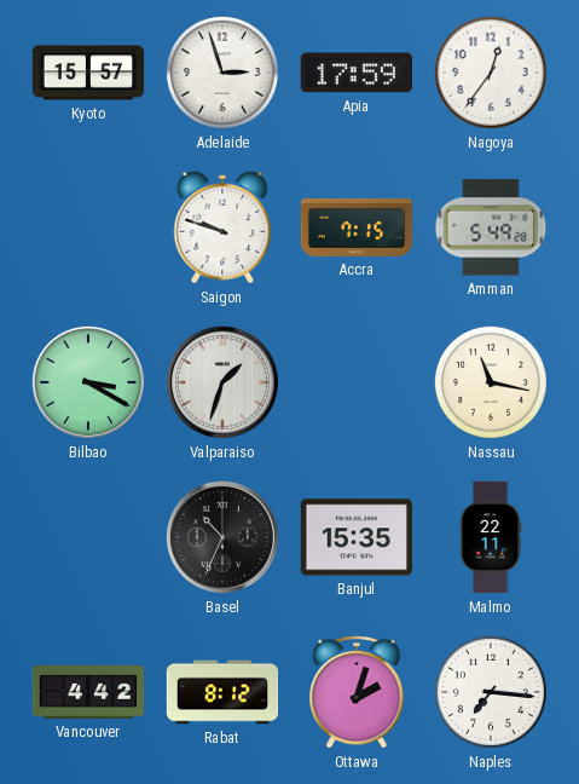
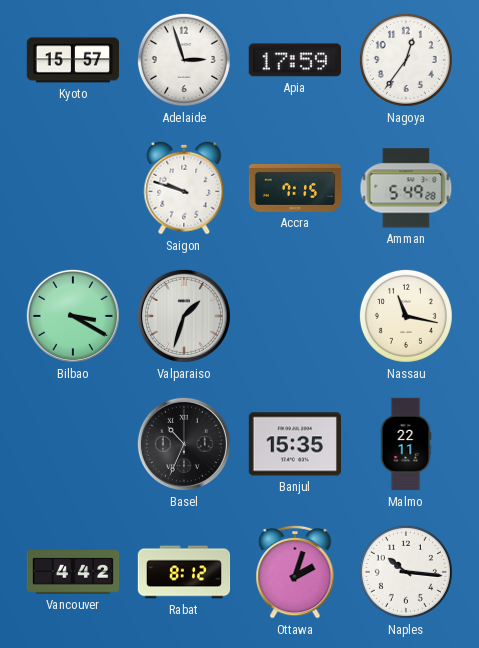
Naples: 7:16 -> 10:16
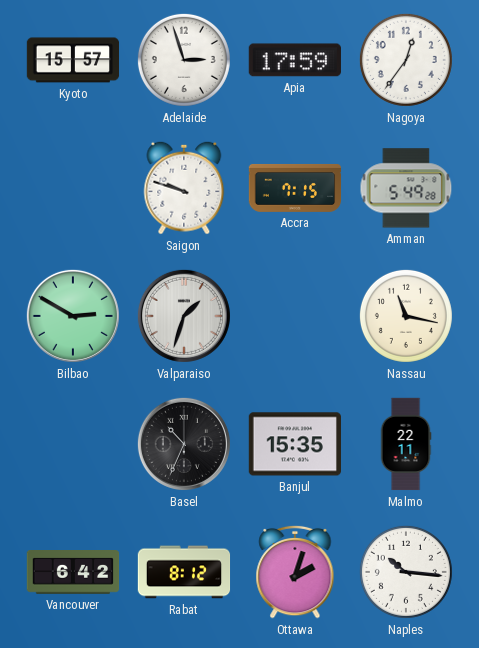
Bilbao: 3:20 -> 2:50
Vancouver: 4:42 -> 6:42
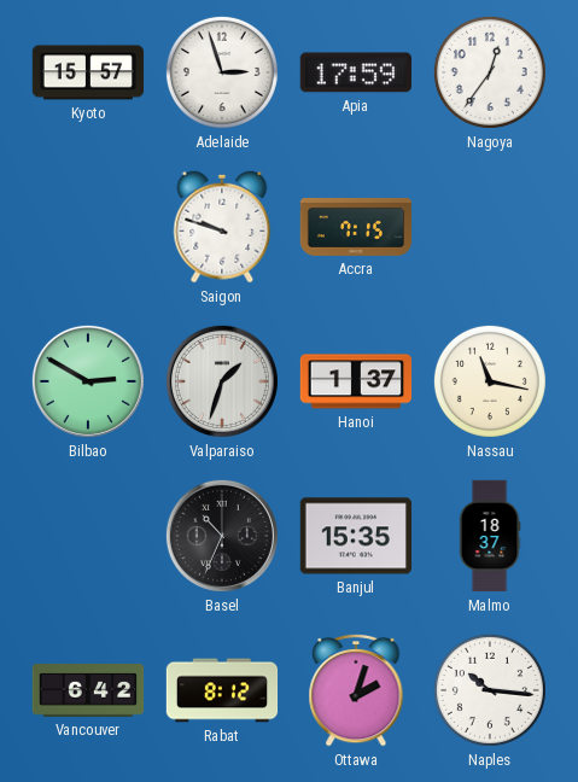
Amman: 5:49 -> none
Hanoi: none -> 1:37
Malmo: 22:11 -> 18:37
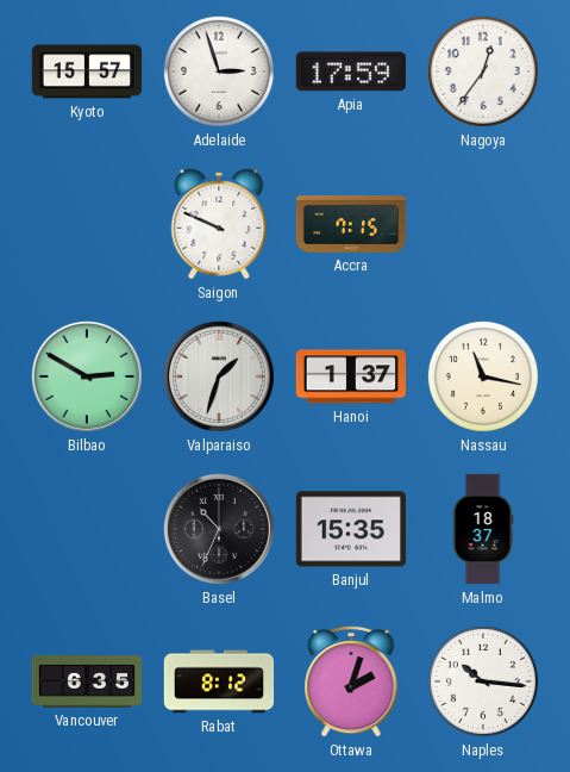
Saigon: 9:48 -> 9:49
Vancouver: 6:42 -> 6:35
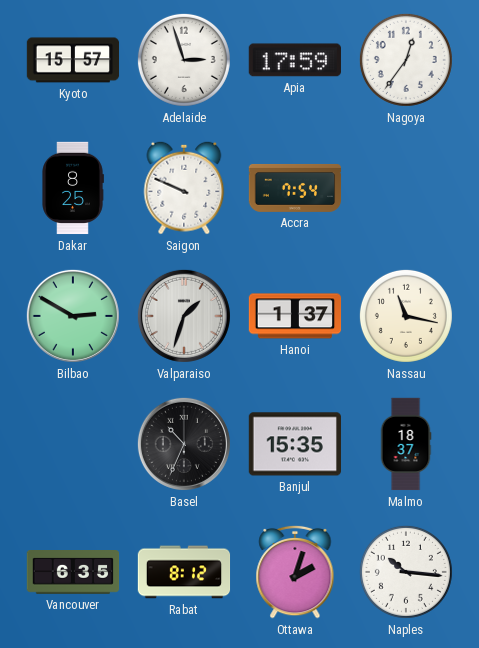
Dakar: none -> 8:25
Accra: 7:15 -> 7:54
